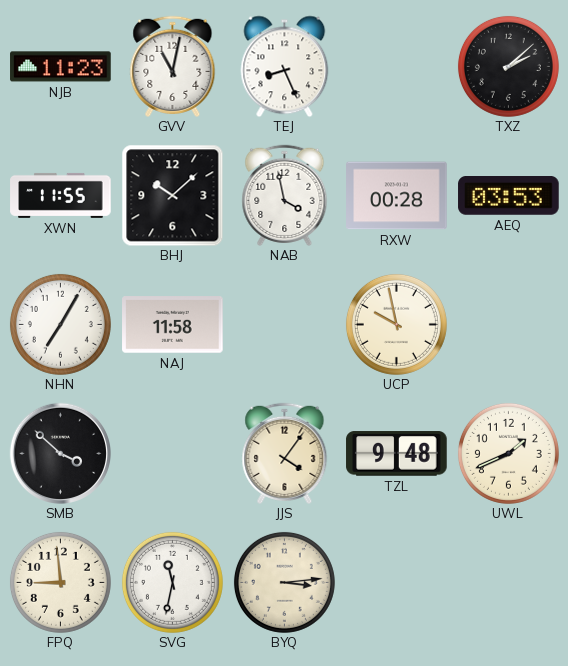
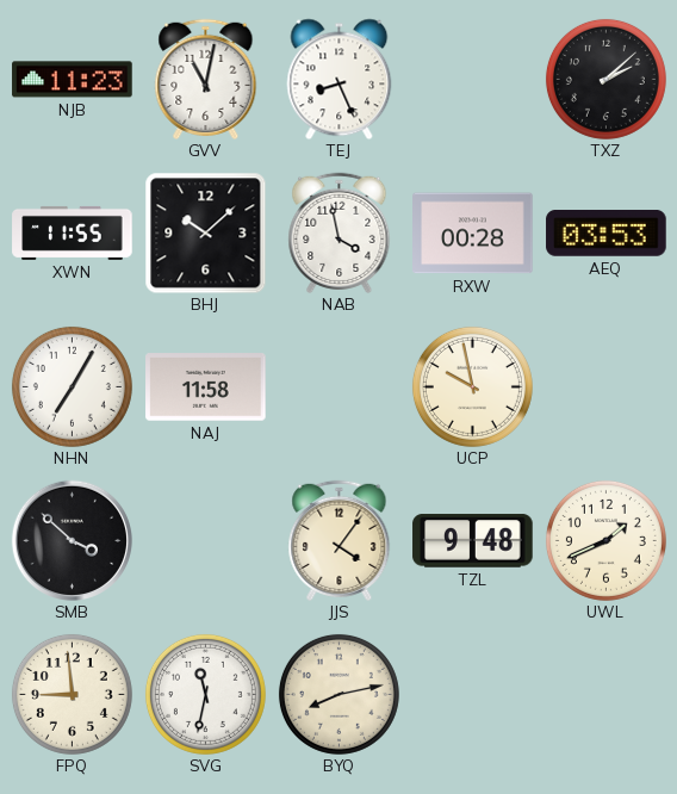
BYQ: 3:14 -> 8:13
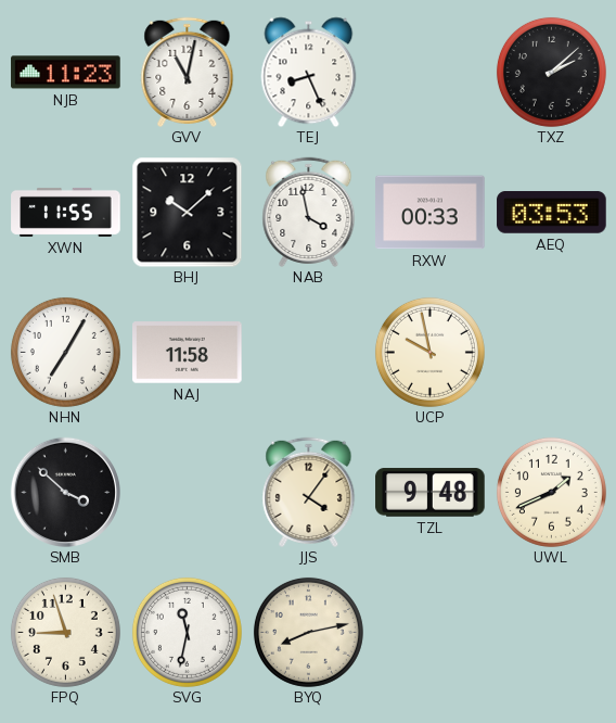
RXW: 00:28 -> 00:33
FPQ: 8:59 -> 8:57
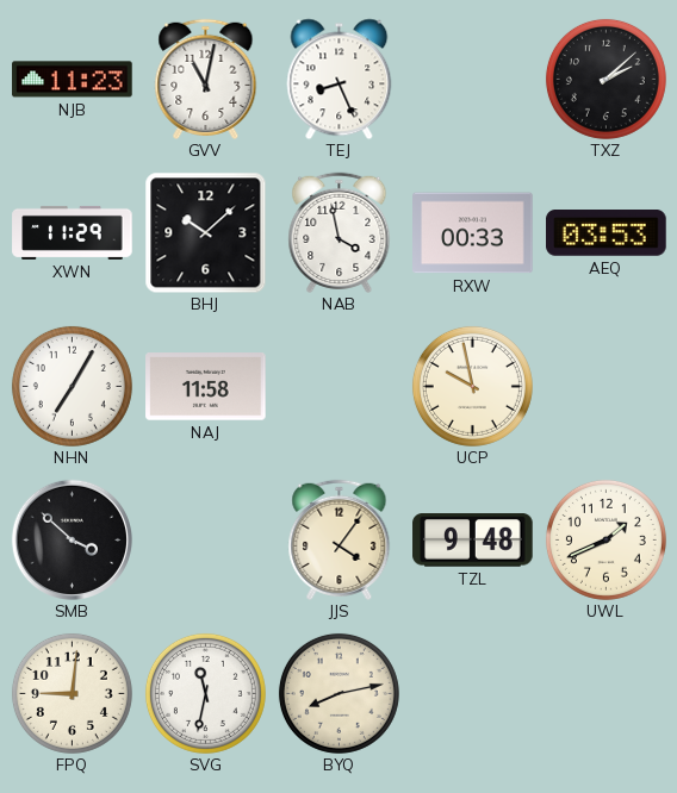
XWN: 11:55 -> 11:29
FPQ: 8:57 -> 9:01
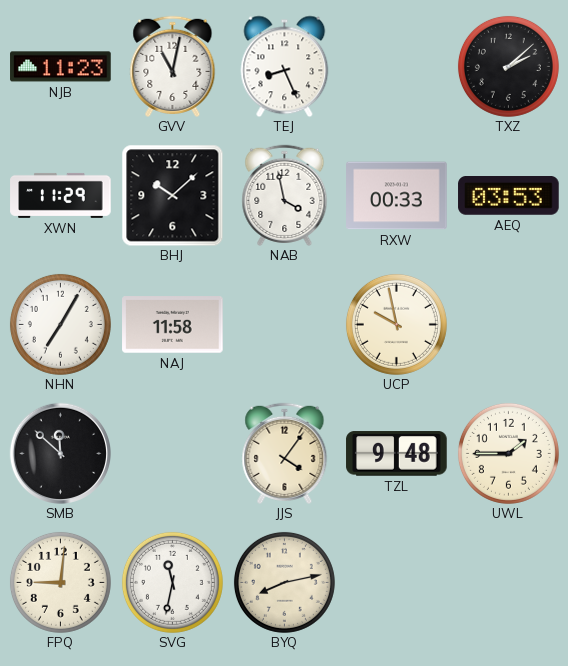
SMB: 3:52 -> 11:52
UWL: 1:41 -> 1:45
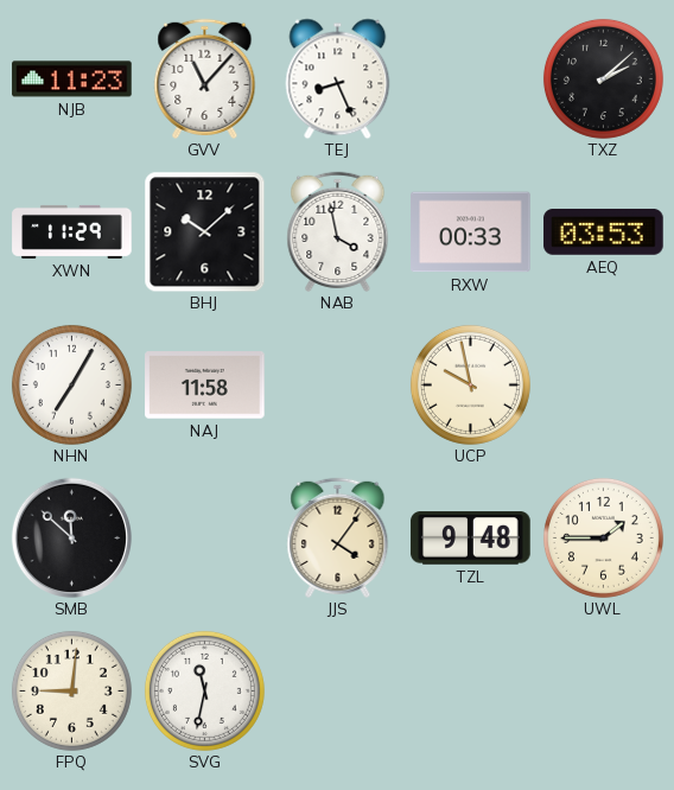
GVV: 11:02 -> 11:07
BYQ: 8:13 -> none
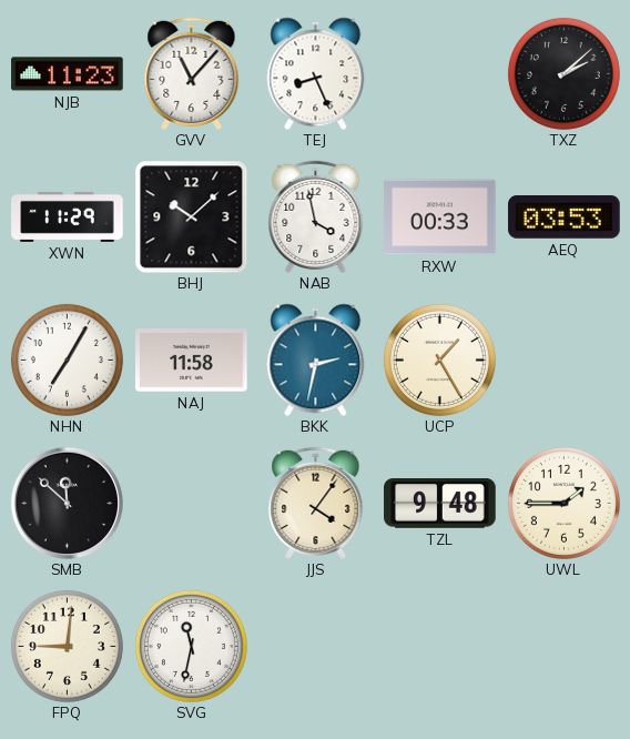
BKK: none -> 2:32
UCP: 9:58 -> 1:25
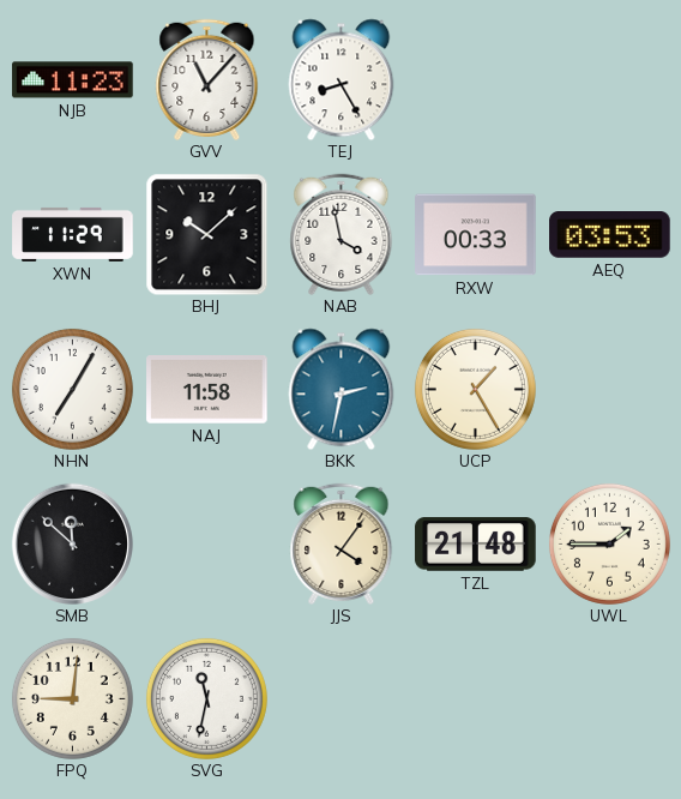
TEJ: 8:26 -> 8:25
TXZ: 2:08 -> none
TZL: 9:48 -> 21:48
